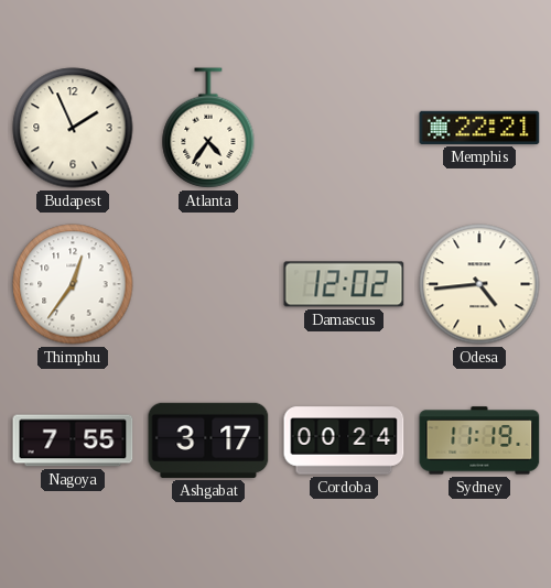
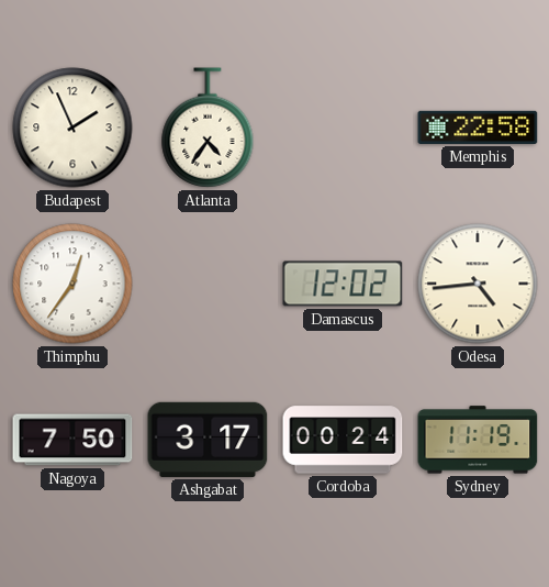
Memphis: 22:21 -> 22:58
Nagoya: 7:55 -> 7:50
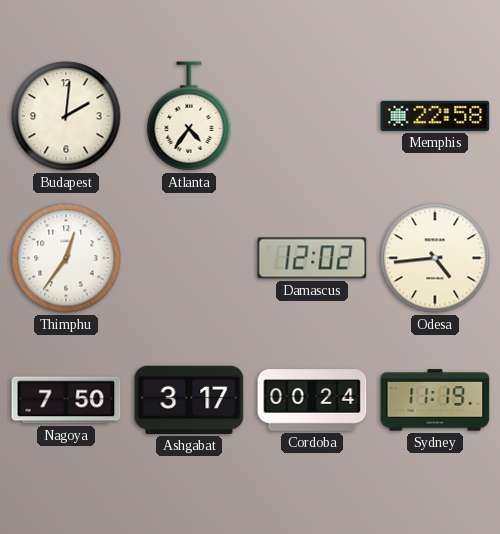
Budapest: 1:56 -> 2:01
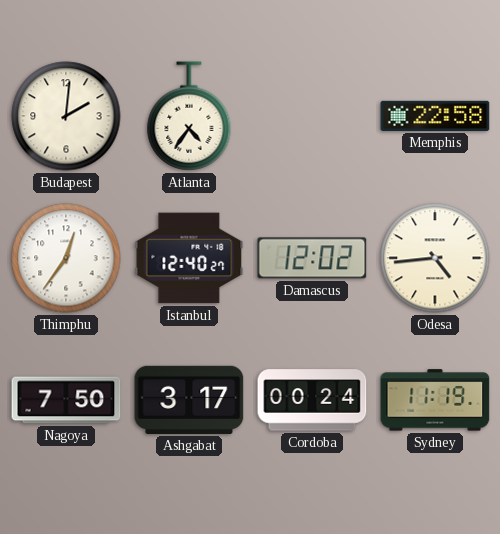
Istanbul: none -> 12:40
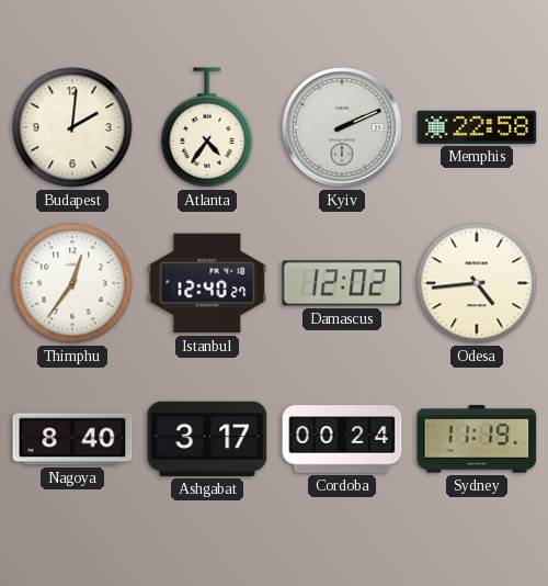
Kyiv: none -> 2:11
Nagoya: 7:50 -> 8:40
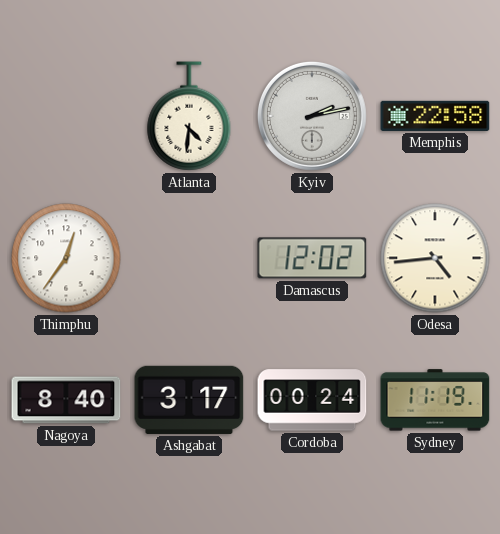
Budapest: 2:01 -> none
Atlanta: 4:36 -> 4:31
Kyiv: 2:11 -> 2:13
Istanbul: 12:40 -> none
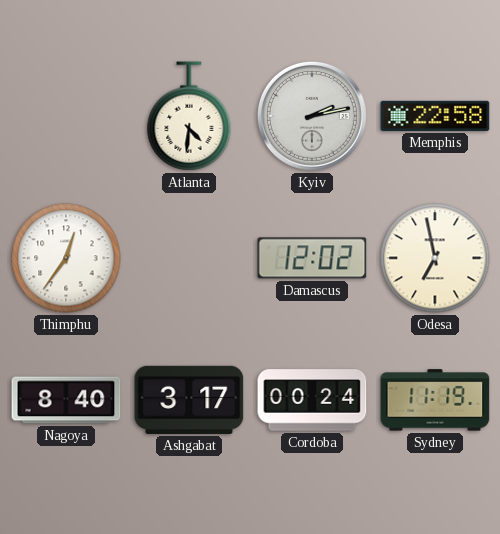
Odesa: 4:44 -> 6:58
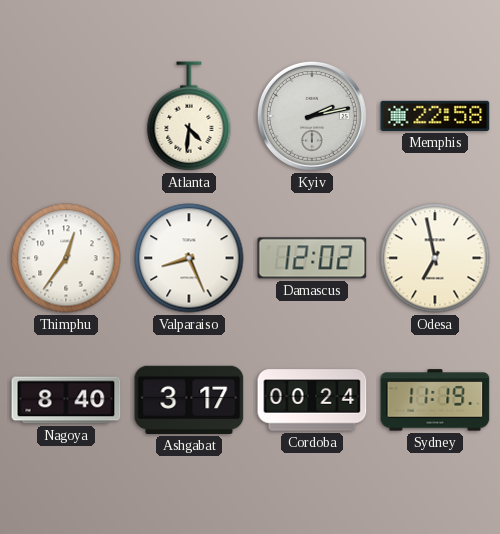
Valparaiso: none -> 8:26
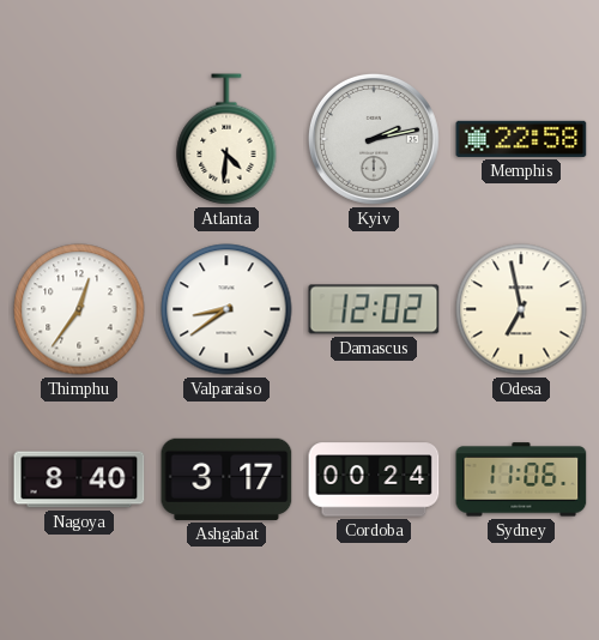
Valparaiso: 8:26 -> 8:39
Sydney: 11:19 -> 11:06
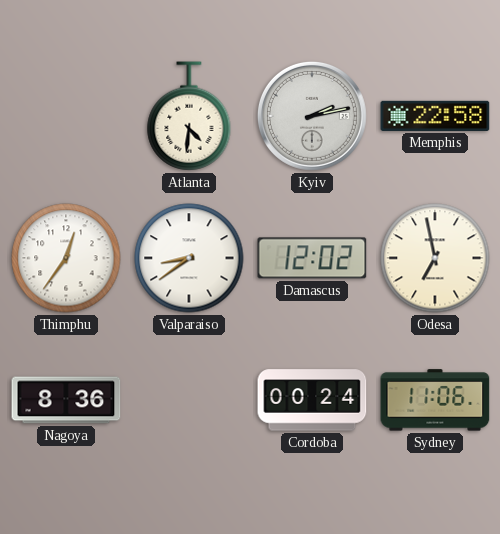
Nagoya: 8:40 -> 8:36
Ashgabat: 3:17 -> none
